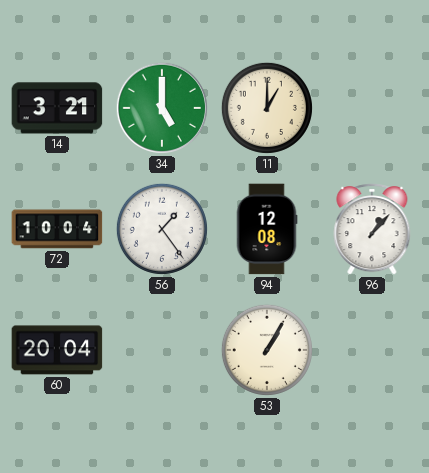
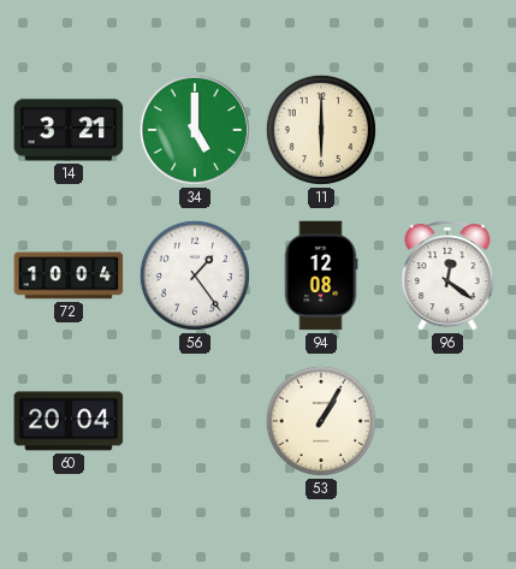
11: 1:00 -> 6:00
96: 1:07 -> 12:21
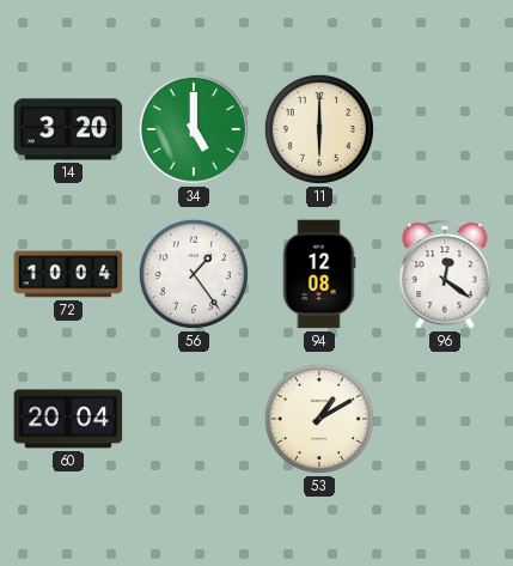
14: 3:21 -> 3:20
53: 1:05 -> 1:10
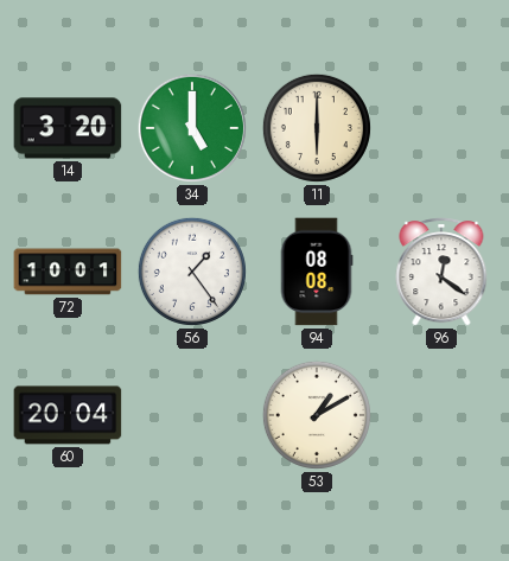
72: 10:04 -> 10:01
94: 12:08 -> 08:08
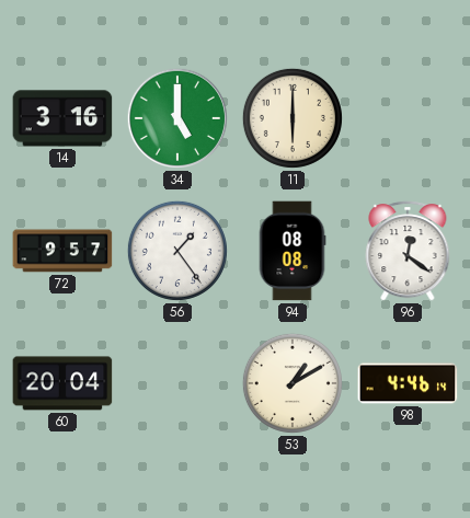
14: 3:20 -> 3:16
72: 10:01 -> 9:57
98: none -> 4:46
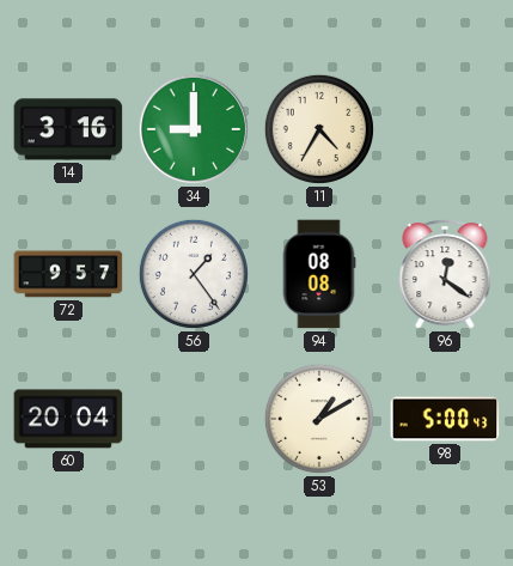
34: 5:00 -> 9:00
11: 6:00 -> 4:35
98: 4:46 -> 5:00
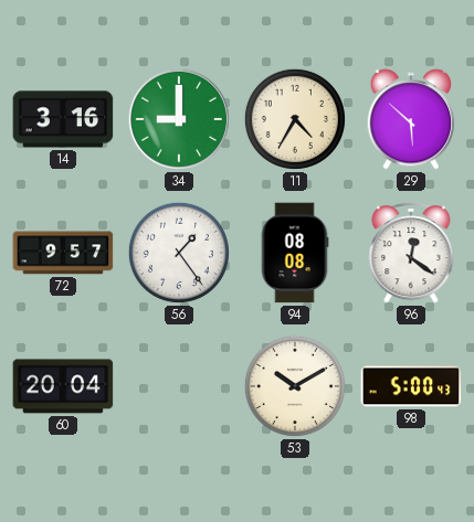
29: none -> 5:52
53: 1:10 -> 10:10
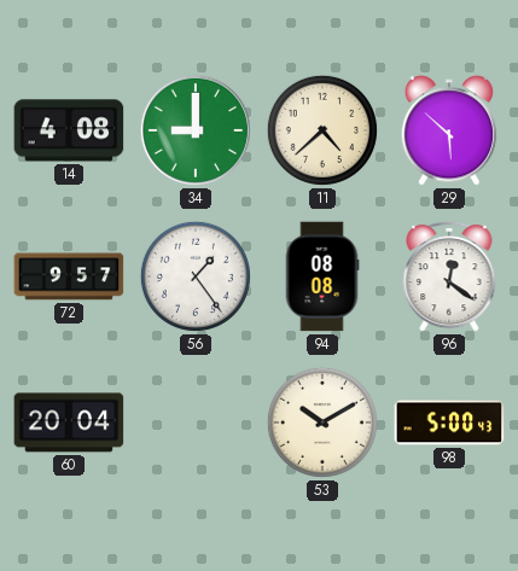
14: 3:16 -> 4:08
11: 4:35 -> 4:38
